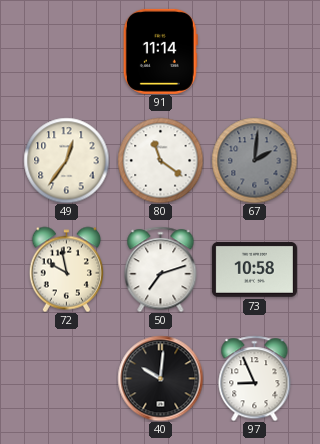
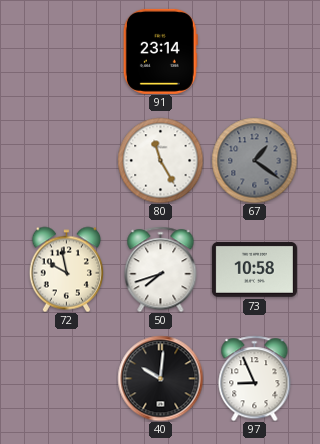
91: 11:14 -> 23:14
49: 12:36 -> none
80: 11:21 -> 11:25
67: 2:01 -> 1:21
50: 7:12 -> 7:42
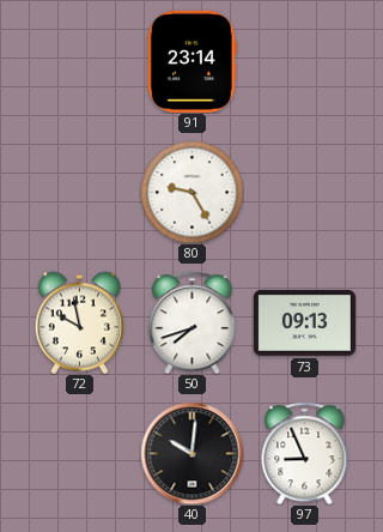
80: 11:25 -> 9:25
67: 1:21 -> none
73: 10:58 -> 09:13
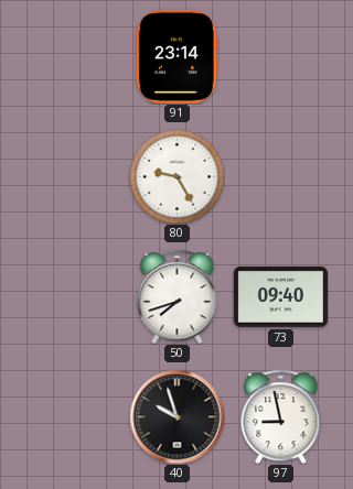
72: 9:58 -> none
73: 09:13 -> 09:40
40: 10:01 -> 9:57
97: 8:56 -> 8:58
